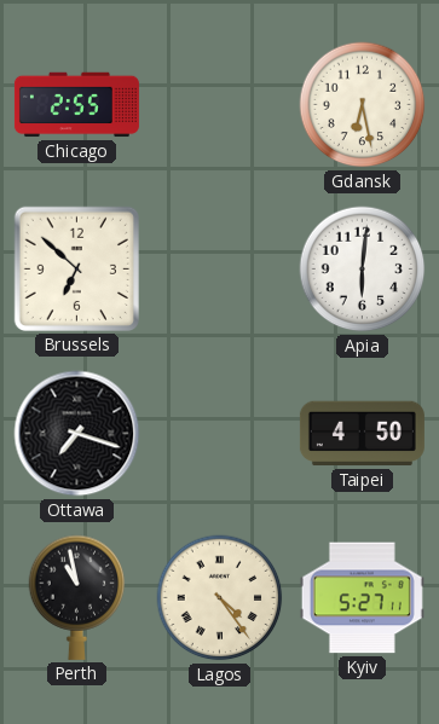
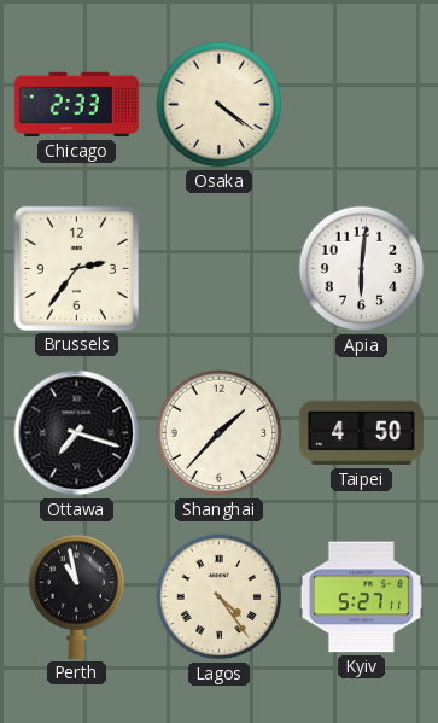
Chicago: 2:55 -> 2:33
Osaka: none -> 4:21
Gdansk: 6:28 -> none
Brussels: 6:52 -> 2:36
Shanghai: none -> 1:37
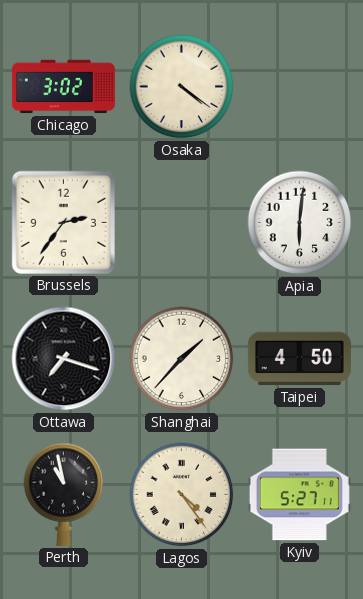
Chicago: 2:33 -> 3:02
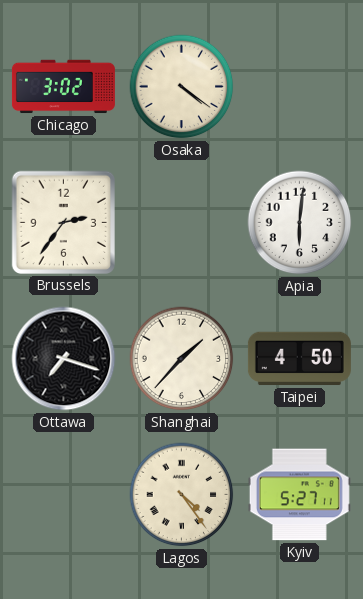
Perth: 10:58 -> none
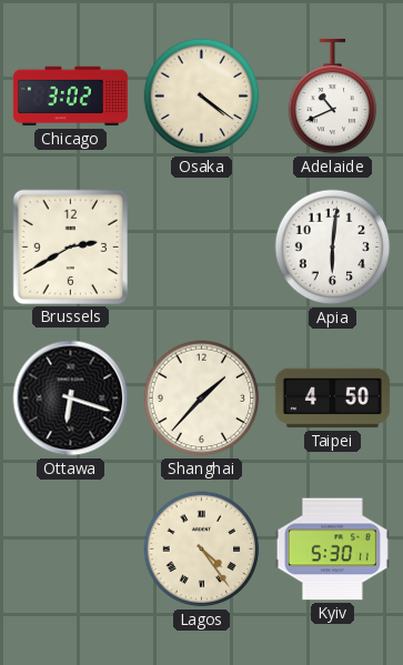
Adelaide: none -> 10:41
Brussels: 2:36 -> 2:40
Ottawa: 7:18 -> 6:18
Kyiv: 5:27 -> 5:30
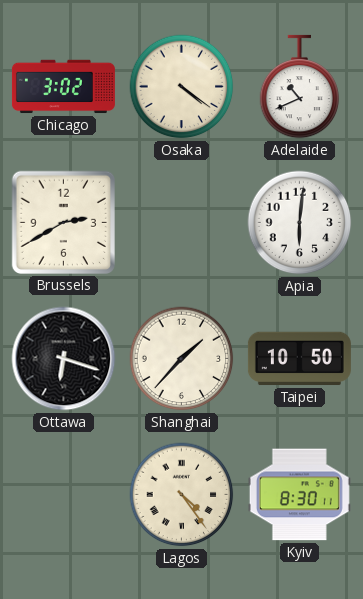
Taipei: 4:50 -> 10:50
Kyiv: 5:30 -> 8:30
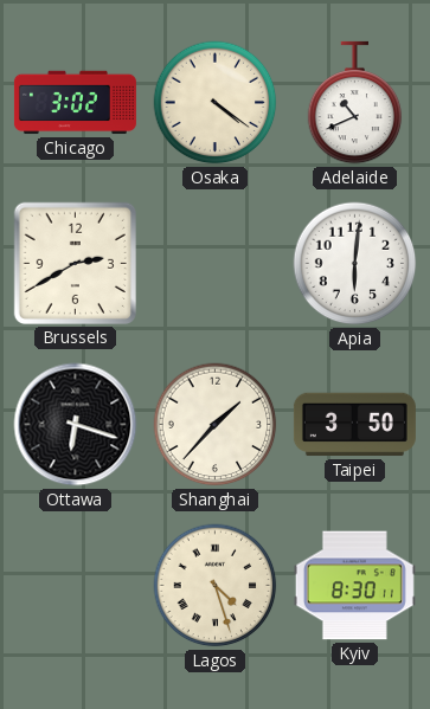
Taipei: 10:50 -> 3:50
Lagos: 4:24 -> 4:27
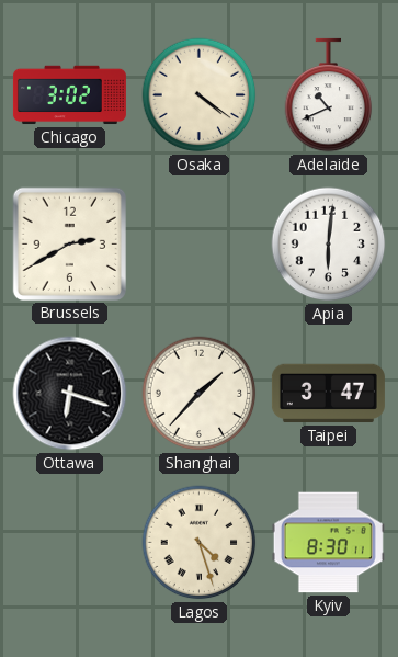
Taipei: 3:50 -> 3:47
